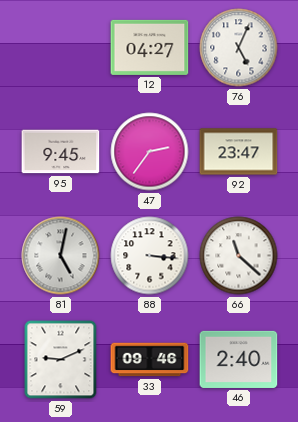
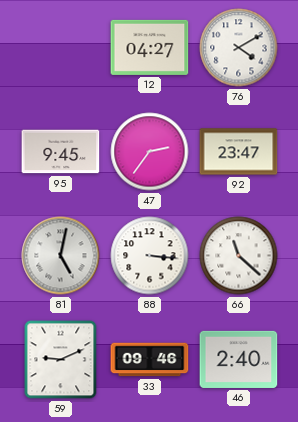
76: 5:04 -> 4:10
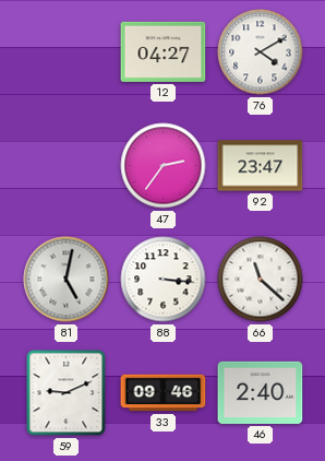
95: 9:45 -> none
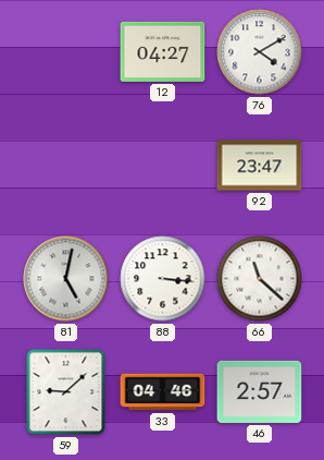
47: 2:36 -> none
59: 9:11 -> 9:08
33: 09:46 -> 04:46
46: 2:40 -> 2:57
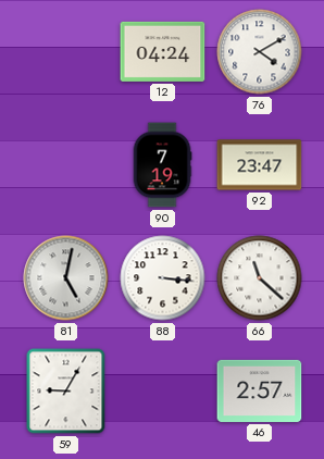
12: 04:27 -> 04:24
90: none -> 7:19
59: 9:08 -> 9:05
33: 04:46 -> none
